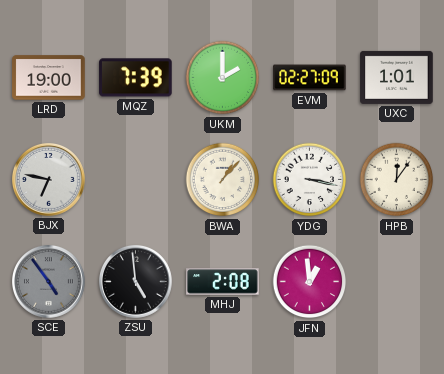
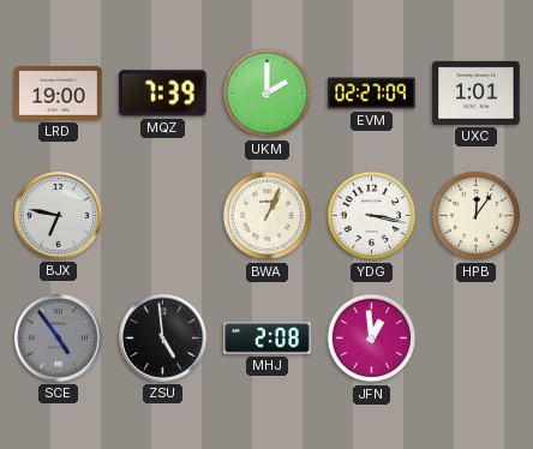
BWA: 1:07 -> 1:04
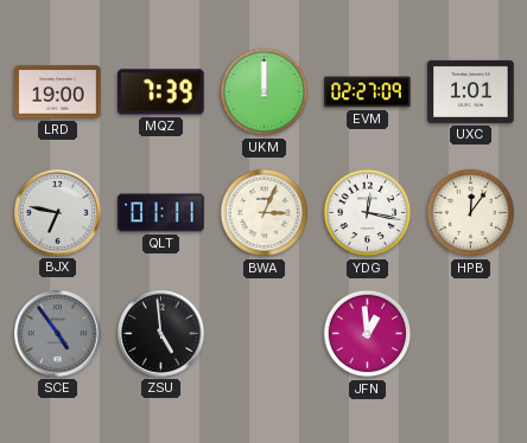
UKM: 2:00 -> 12:00
QLT: none -> 01:11
BWA: 1:04 -> 3:04
YDG: 3:17 -> 12:17
MHJ: 2:08 -> none
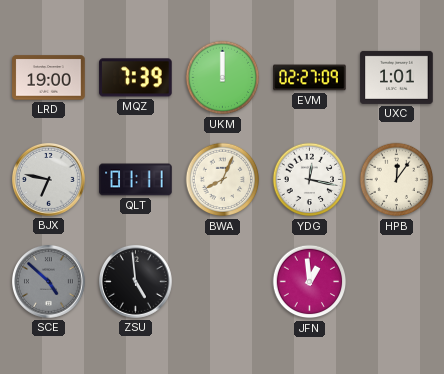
BWA: 3:04 -> 8:04
SCE: 4:54 -> 4:52
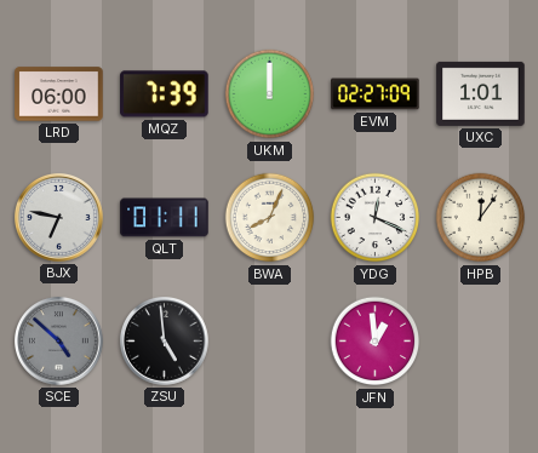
LRD: 19:00 -> 06:00
YDG: 12:17 -> 12:19
